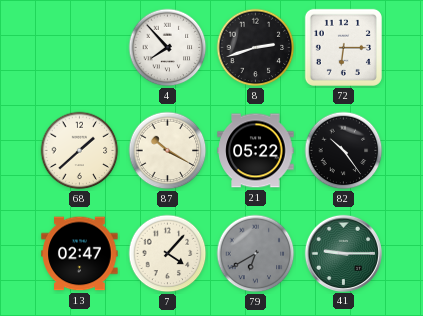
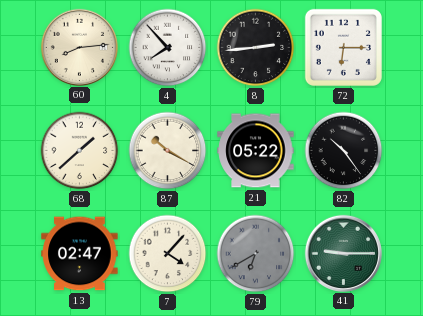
60: none -> 8:14
8: 2:42 -> 2:44
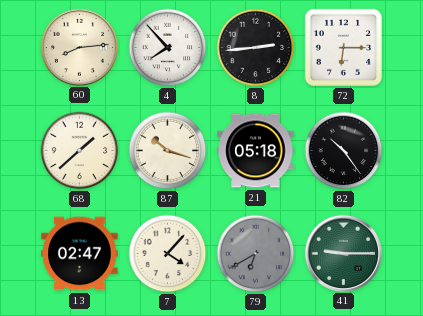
87: 10:20 -> 10:18
21: 05:22 -> 05:18
